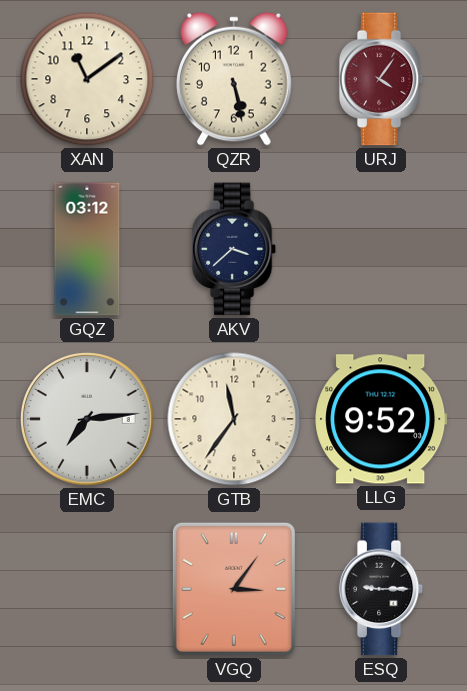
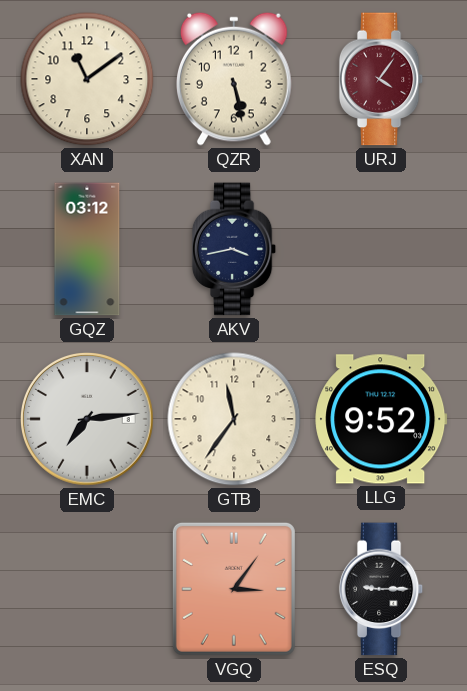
AKV: 3:38 -> 3:43
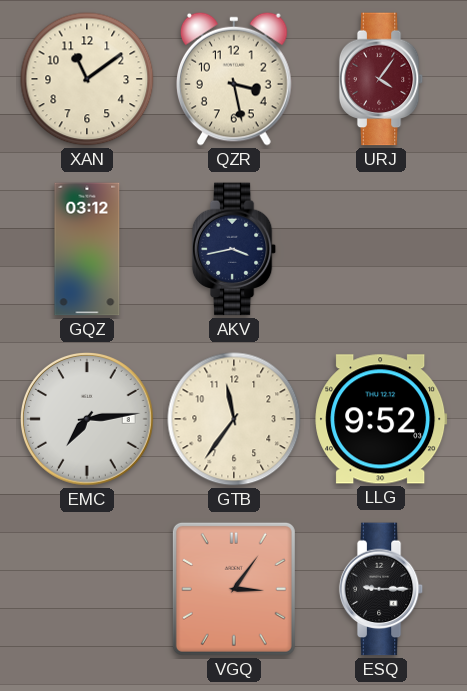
QZR: 5:28 -> 3:28
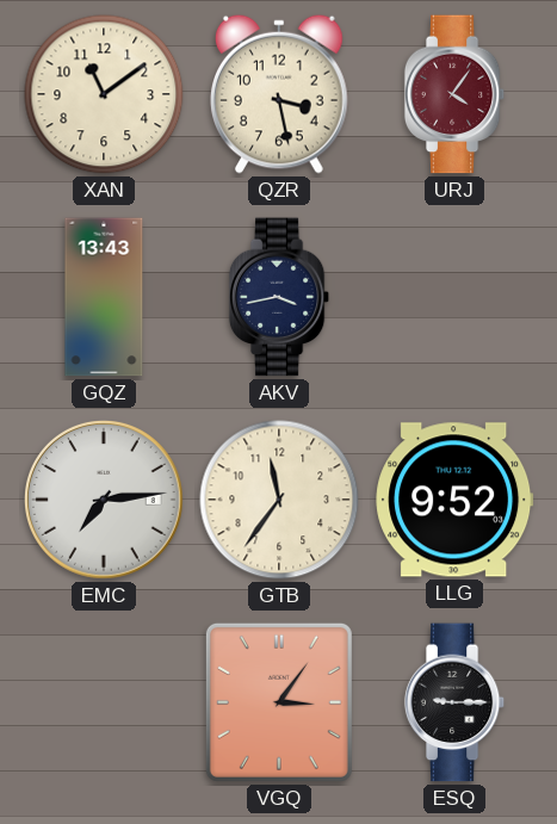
GQZ: 03:12 -> 13:43
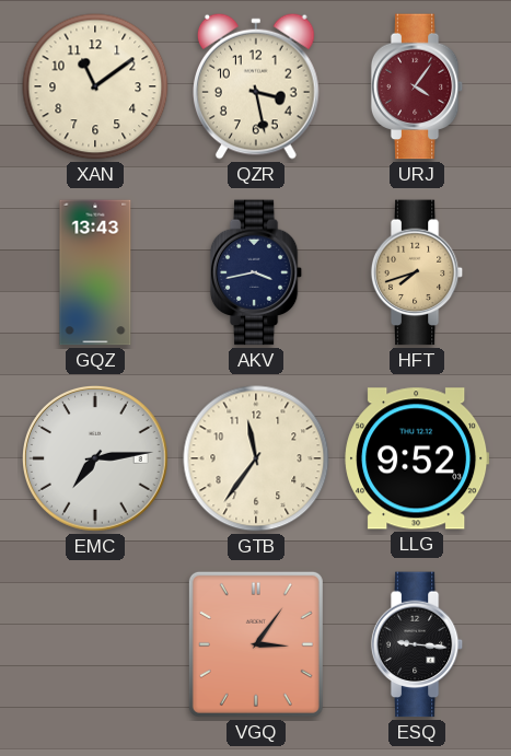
HFT: none -> 7:42
ESQ: 9:15 -> 9:16
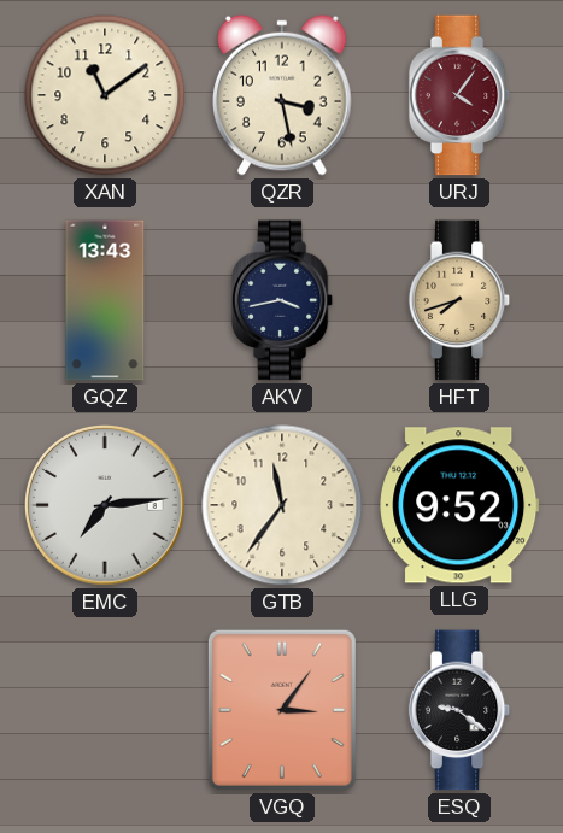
ESQ: 9:16 -> 9:21
